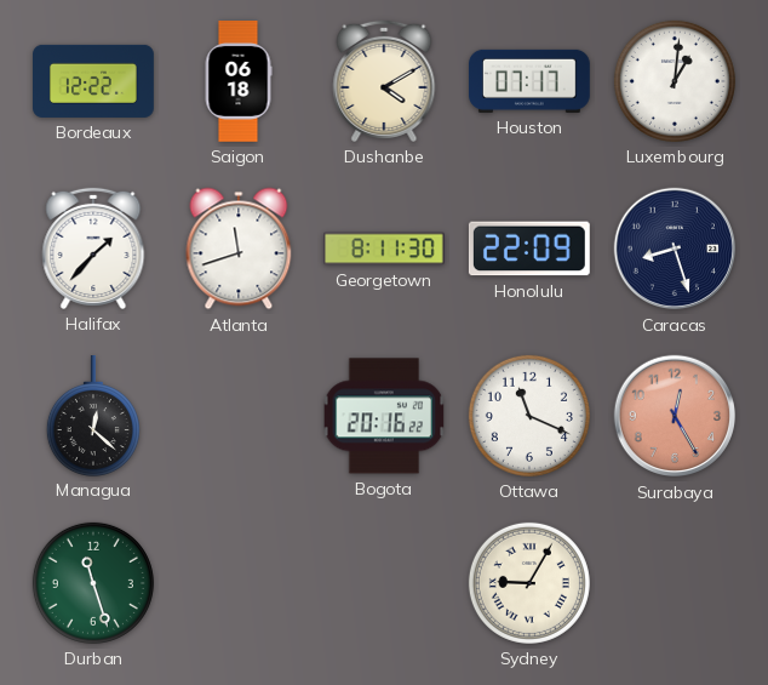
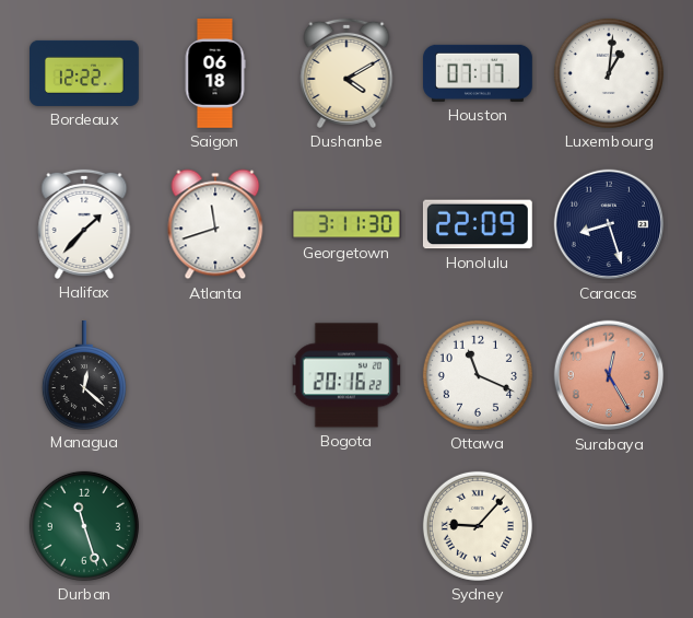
Georgetown: 8:11 -> 3:11
Sydney: 9:05 -> 9:07
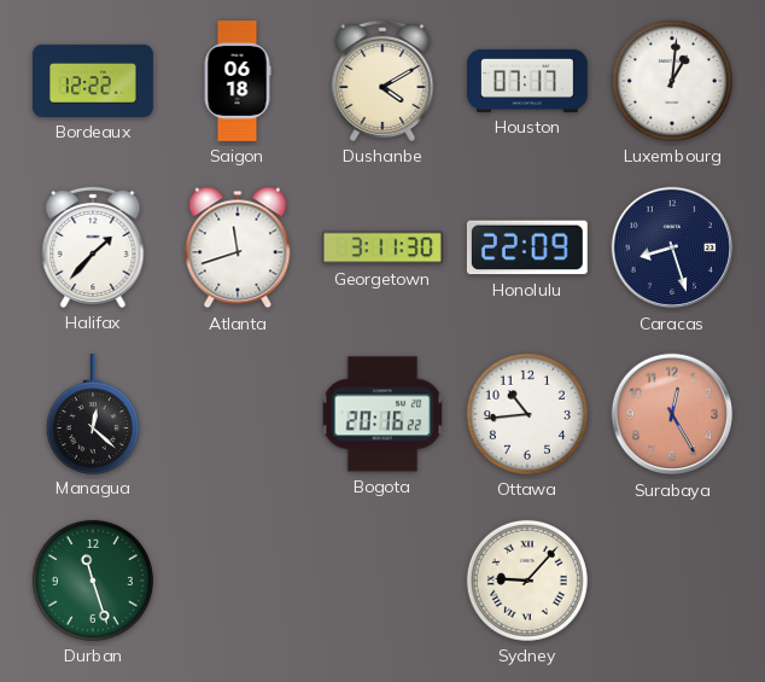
Ottawa: 11:19 -> 10:44
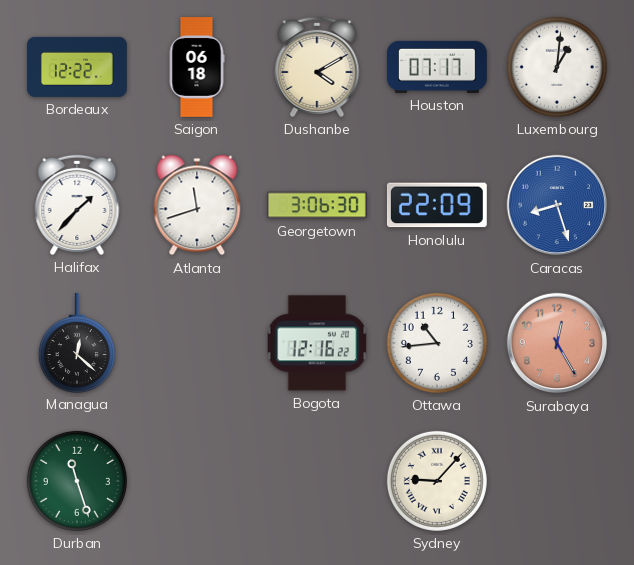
Georgetown: 3:11 -> 3:06
Caracas dial: navy -> blue
Bogota: 20:16 -> 12:16
